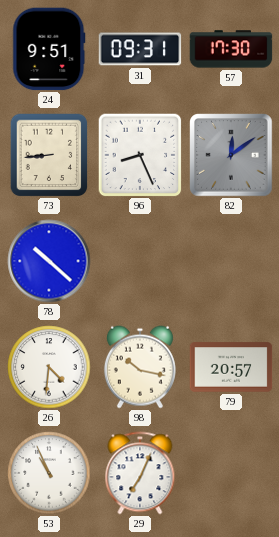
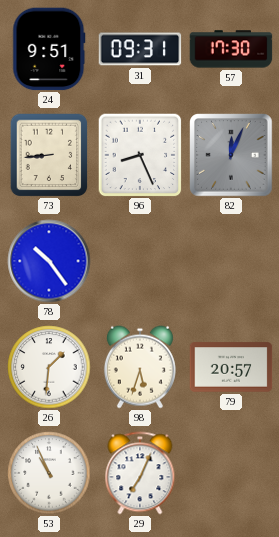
82: 12:09 -> 12:04
78: 10:22 -> 10:24
26: 4:31 -> 1:31
98: 10:17 -> 5:33
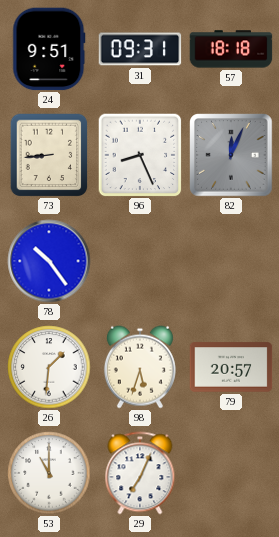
57: 17:30 -> 18:18
53: 10:56 -> 11:00
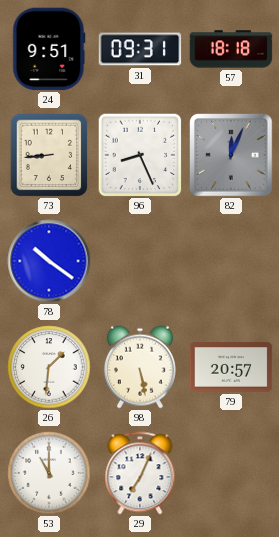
78: 10:24 -> 10:21
98: 5:33 -> 5:28
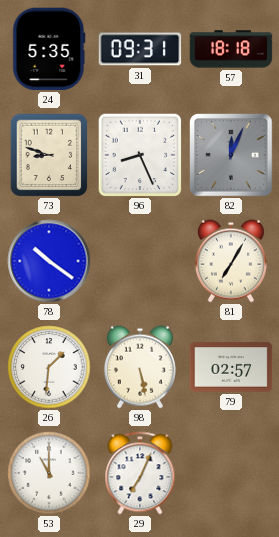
24: 9:51 -> 5:35
73: 8:44 -> 8:48
81: none -> 7:05
79: 20:57 -> 02:57
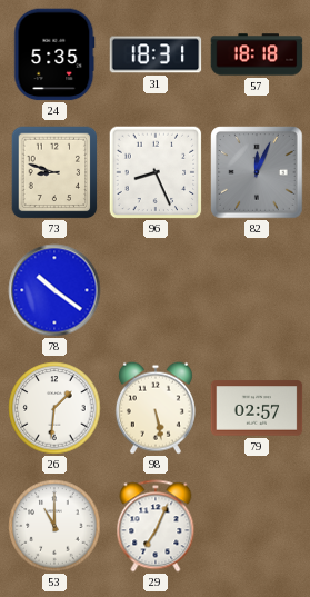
31: 09:31 -> 18:31
81: 7:05 -> none
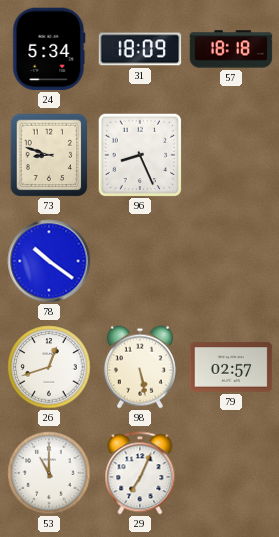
24: 5:35 -> 5:34
31: 18:31 -> 18:09
82: 12:04 -> none
26: 1:31 -> 12:42
